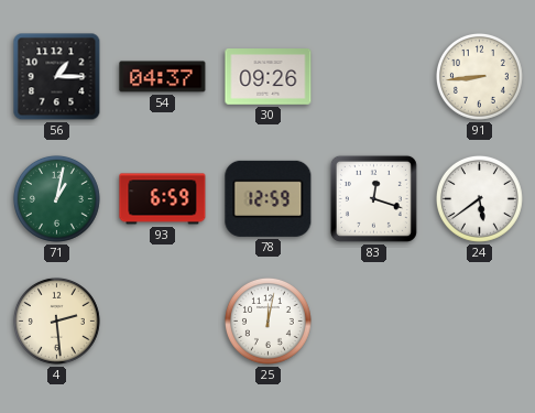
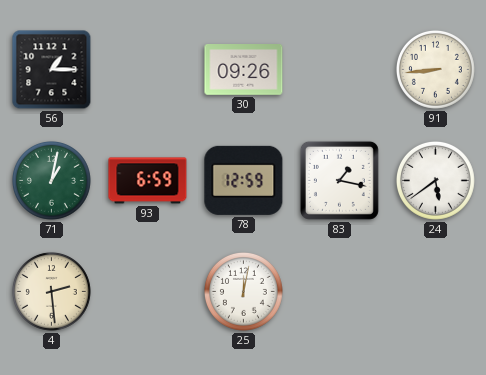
54: 04:37 -> none
83: 12:18 -> 1:17
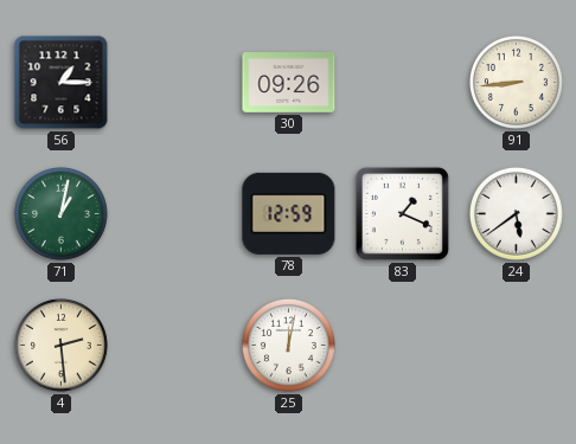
93: 6:59 -> none
83: 1:17 -> 1:19
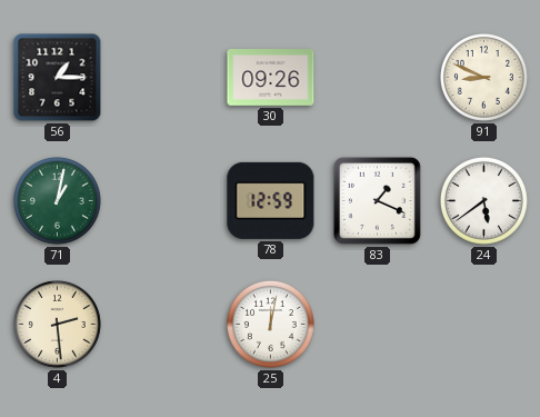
91: 8:44 -> 8:49
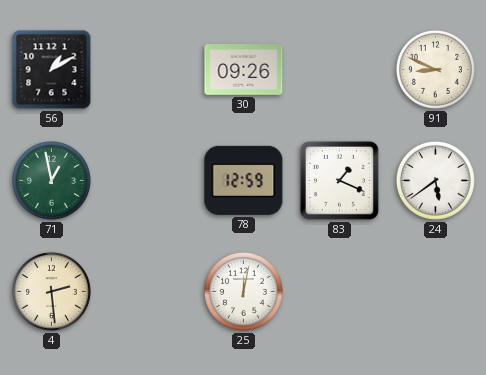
56: 1:15 -> 1:10
71: 1:02 -> 12:58
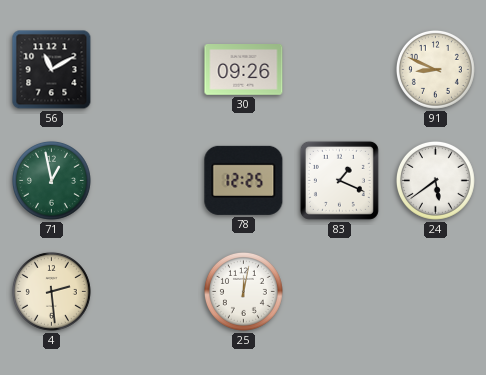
56: 1:10 -> 11:10
78: 12:59 -> 12:25
